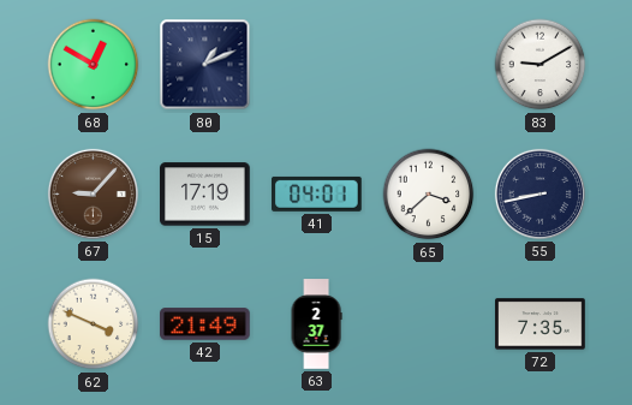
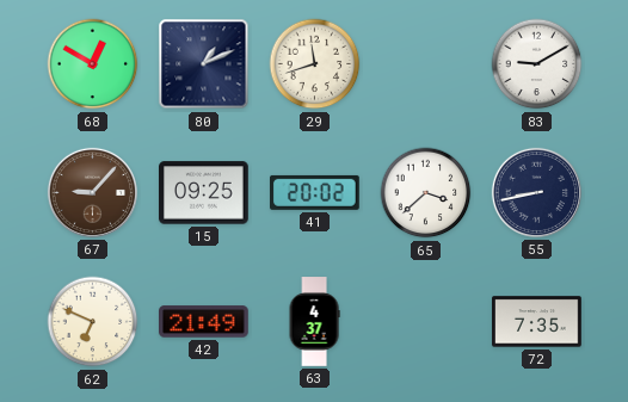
29: none -> 11:42
15: 17:19 -> 09:25
41: 04:01 -> 20:02
62: 3:49 -> 6:49
63: 2:37 -> 4:37
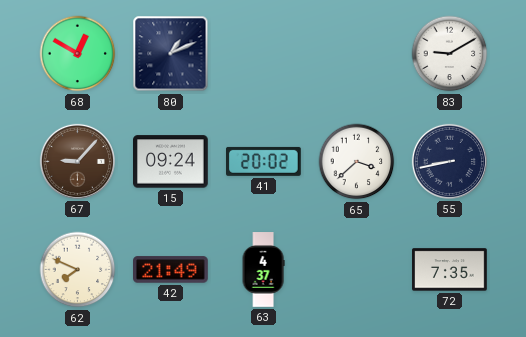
29: 11:42 -> none
15: 09:25 -> 09:24
62: 6:49 -> 7:49
